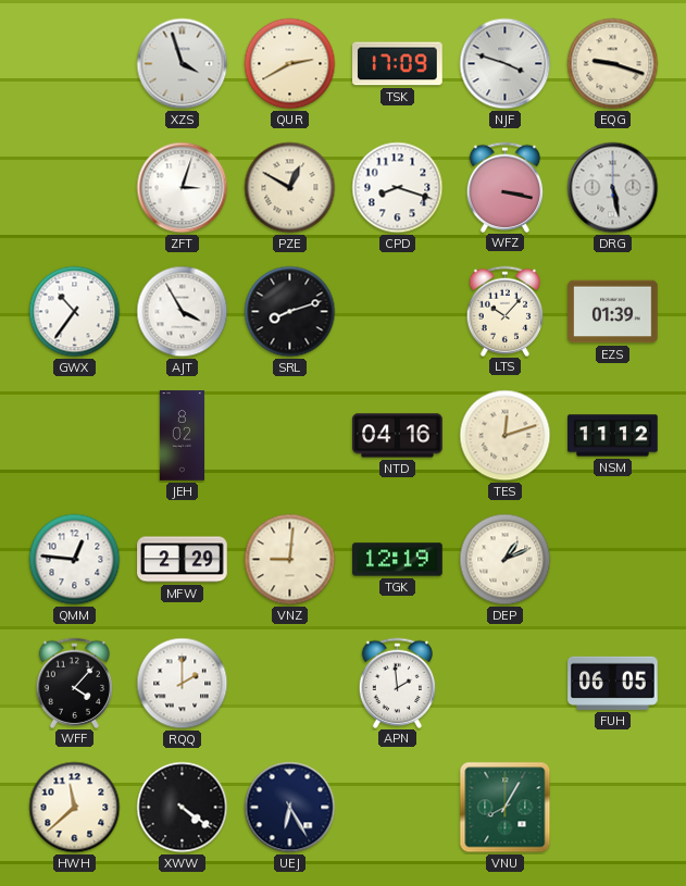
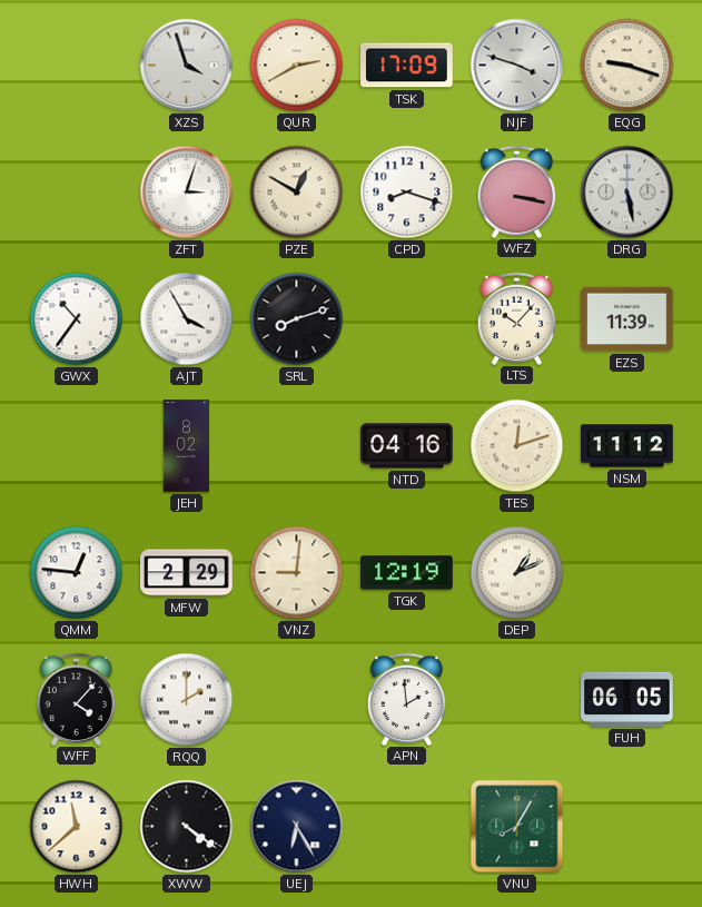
EZS: 01:39 -> 11:39
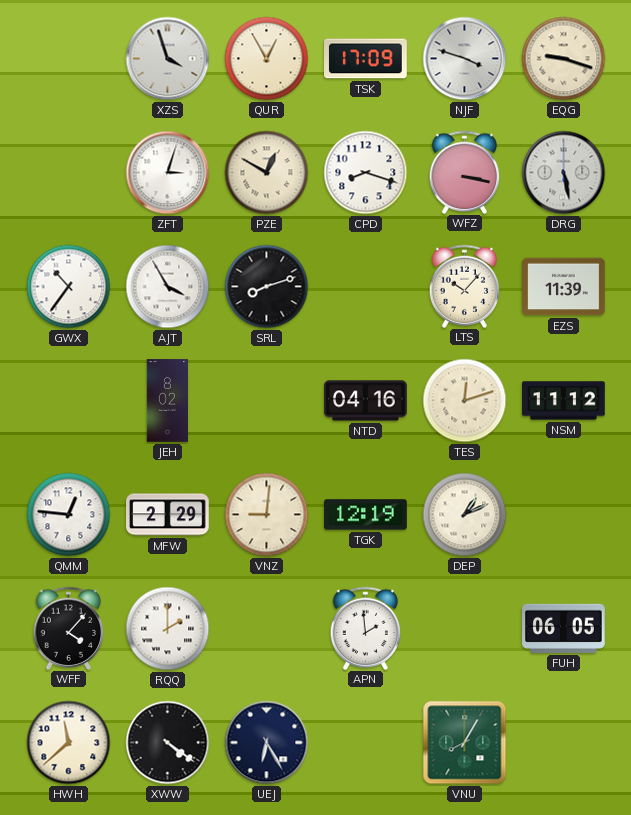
QUR: 2:40 -> 12:55
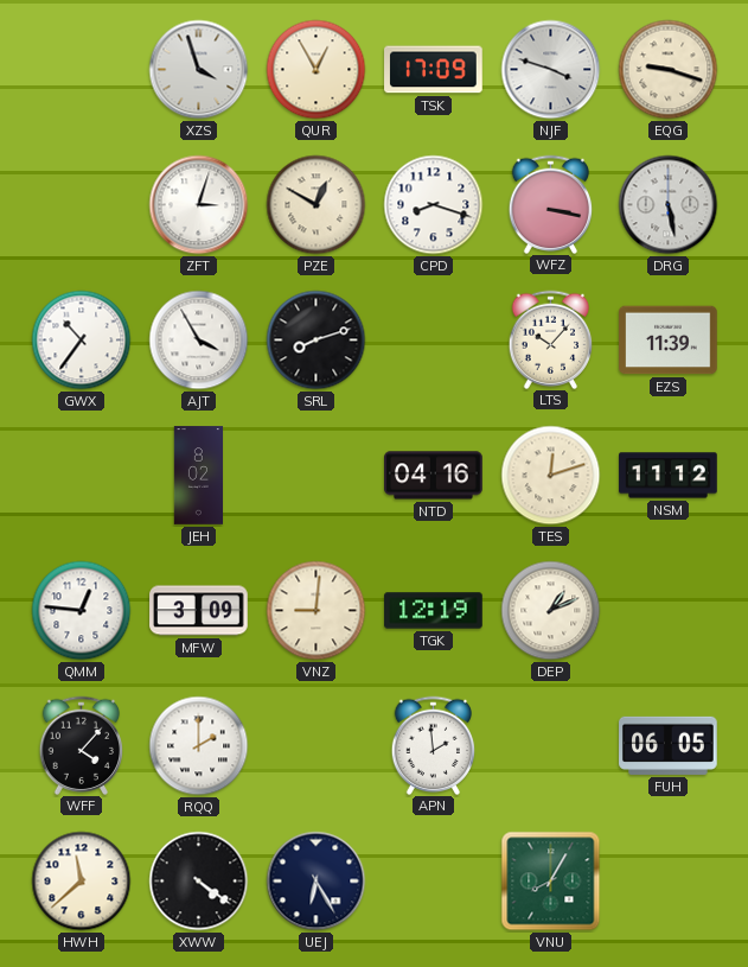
MFW: 2:29 -> 3:09
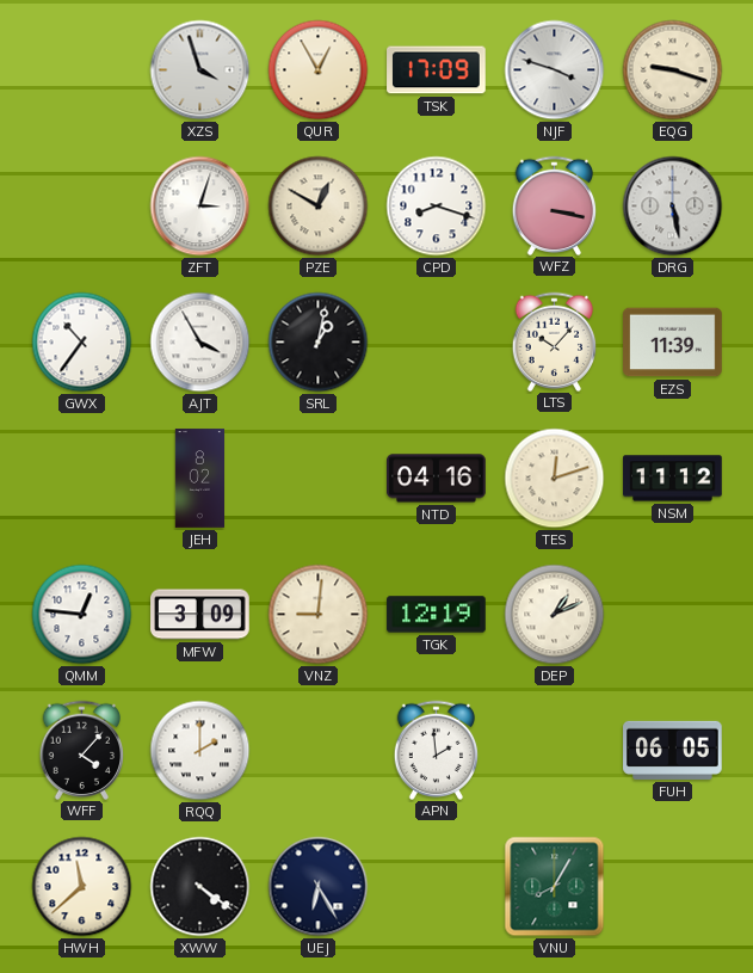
SRL: 8:12 -> 1:02
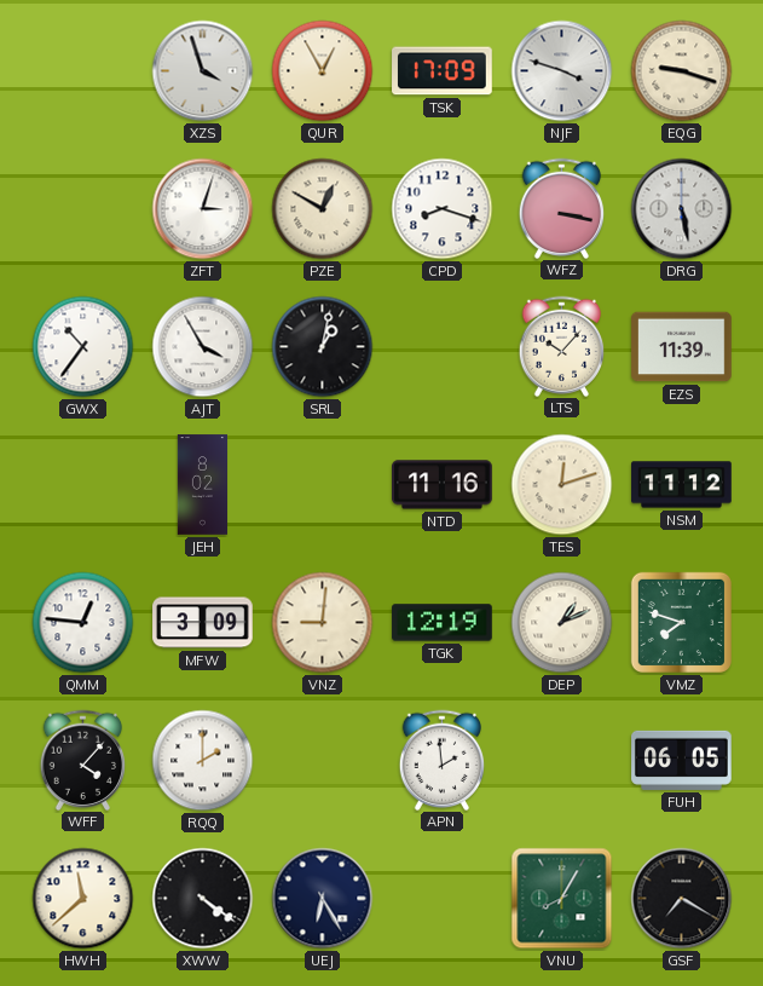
NTD: 04:16 -> 11:16
VMZ: none -> 7:48
GSF: none -> 7:20
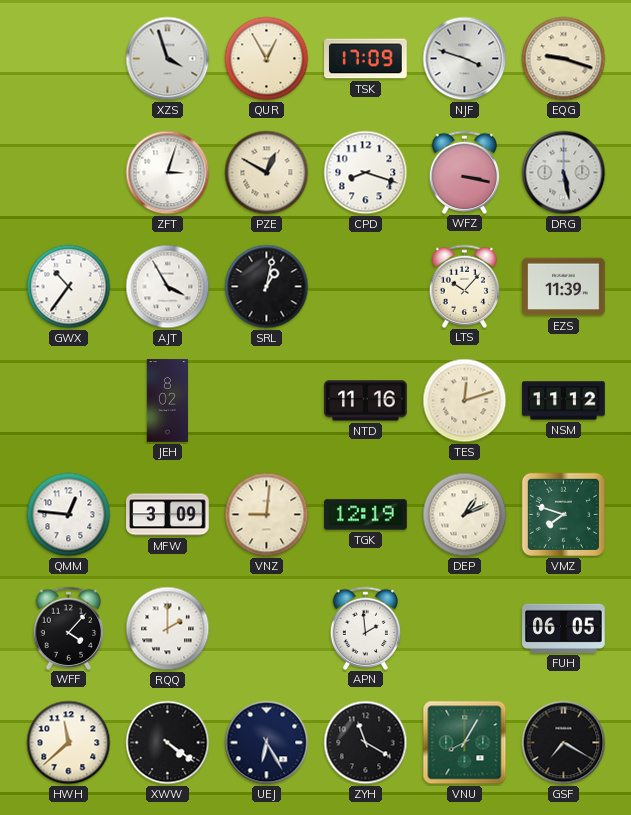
ZYH: none -> 11:20
